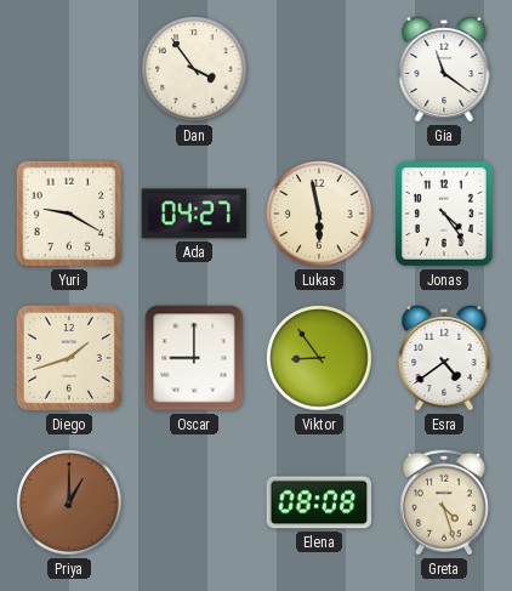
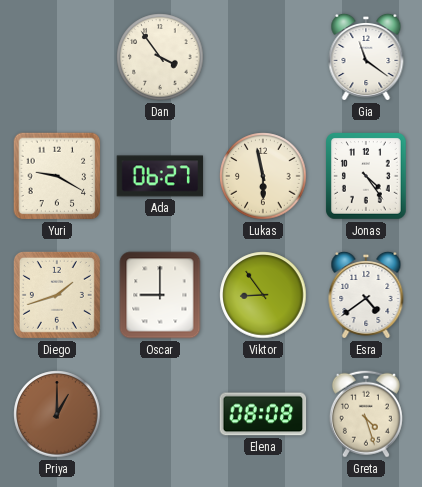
Ada: 04:27 -> 06:27
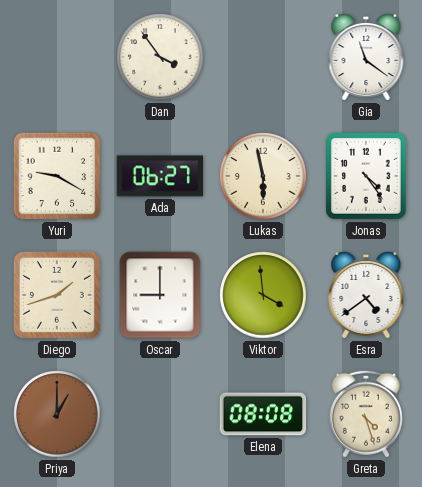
Viktor: 8:54 -> 3:59
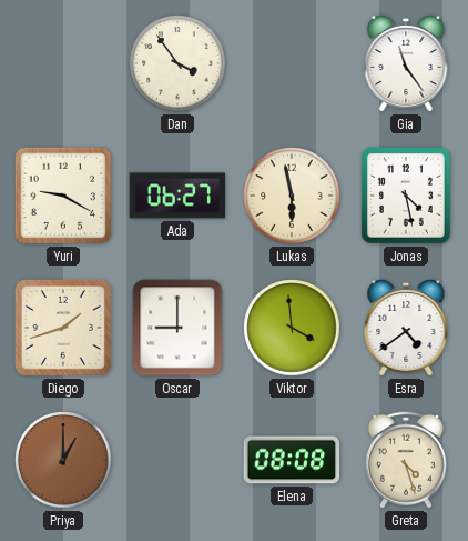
Gia: 11:21 -> 11:24
Jonas: 4:24 -> 4:28
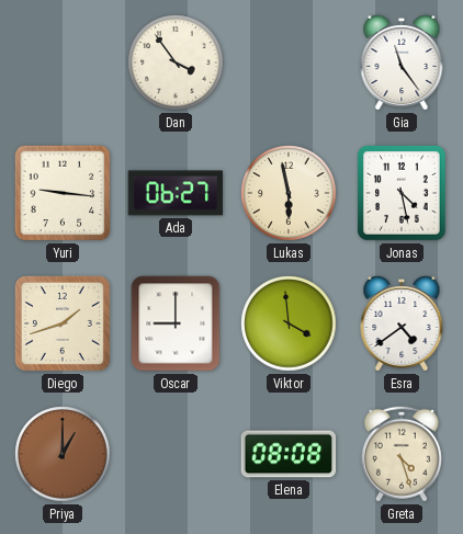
Yuri: 9:20 -> 9:16
